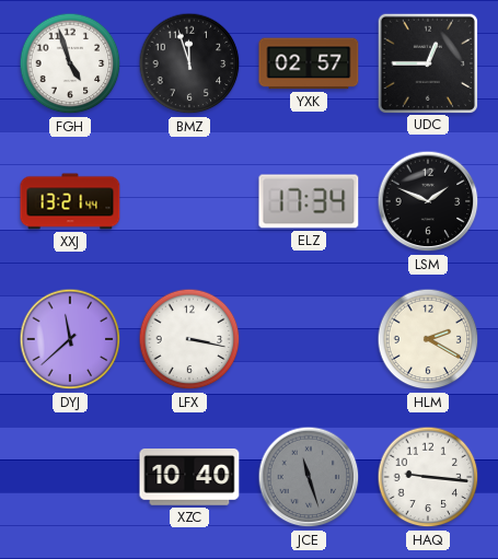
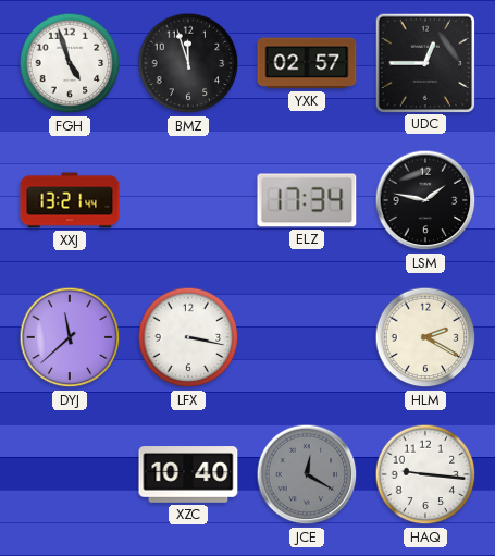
LSM: 1:49 -> 1:47
JCE: 11:27 -> 12:20
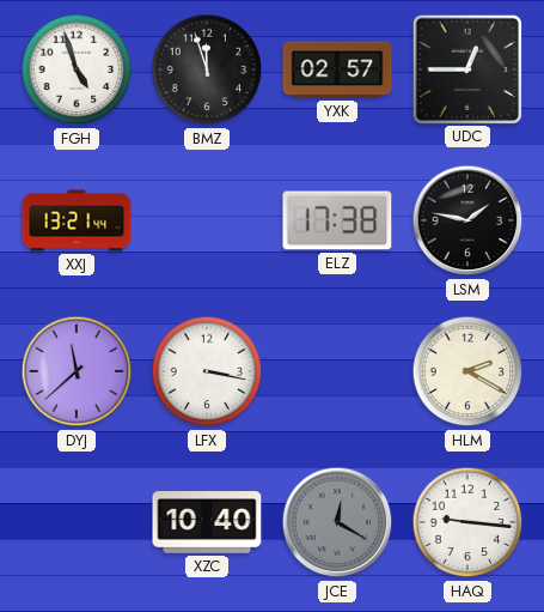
ELZ: 17:34 -> 17:38
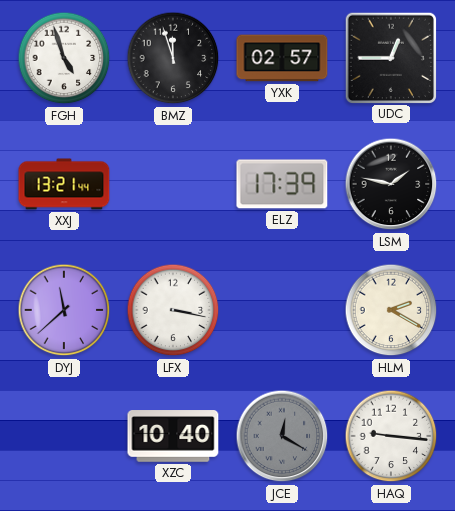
ELZ: 17:38 -> 17:39
